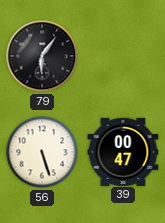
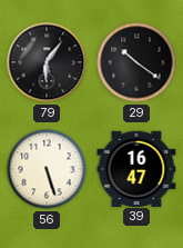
29: none -> 10:21
39: 00:47 -> 16:47
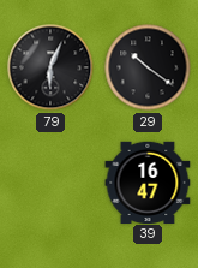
79: 6:06 -> 6:04
56: 5:27 -> none
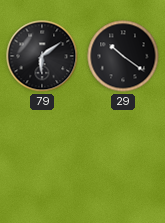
79: 6:04 -> 6:09
39: 16:47 -> none
